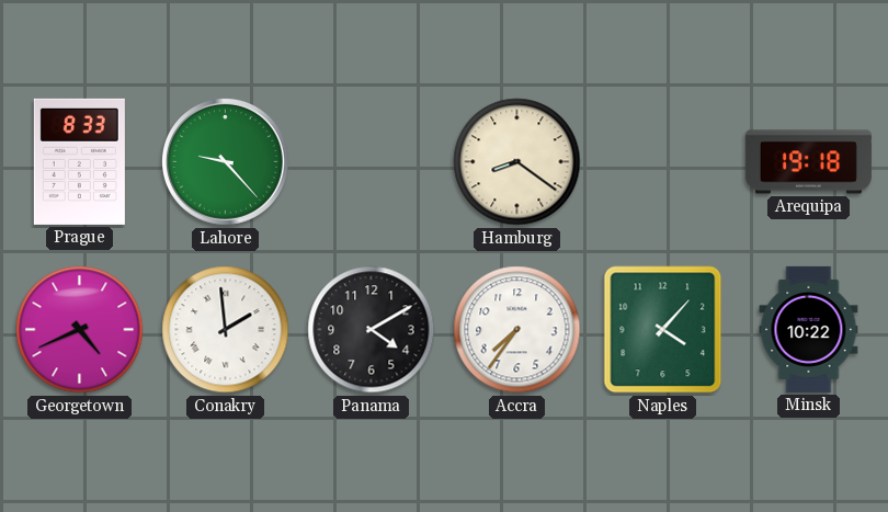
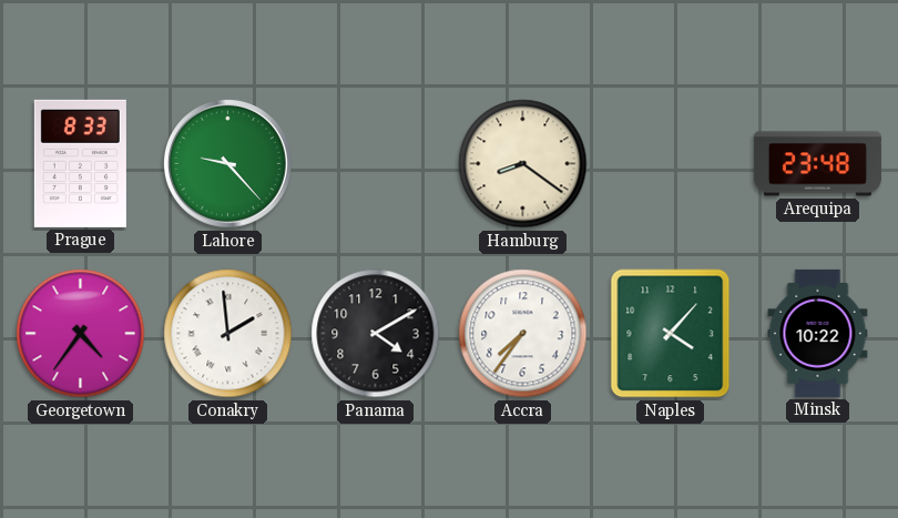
Arequipa: 19:18 -> 23:48
Georgetown: 4:41 -> 4:36
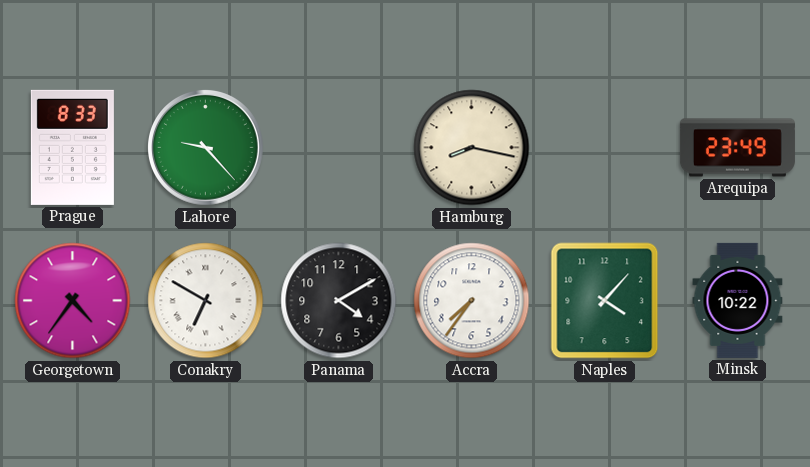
Hamburg: 8:21 -> 8:17
Arequipa: 23:48 -> 23:49
Conakry: 1:59 -> 6:50
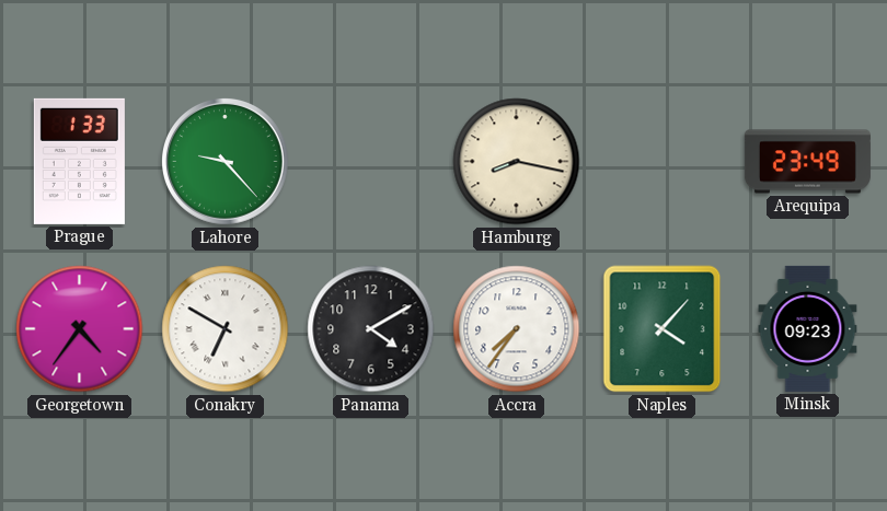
Prague: 8:33 -> 1:33
Minsk: 10:22 -> 09:23
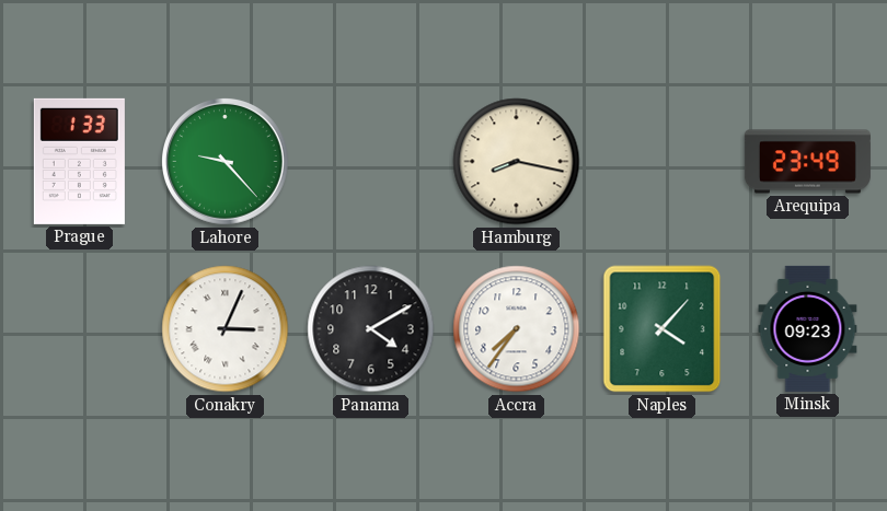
Georgetown: 4:36 -> none
Conakry: 6:50 -> 3:04
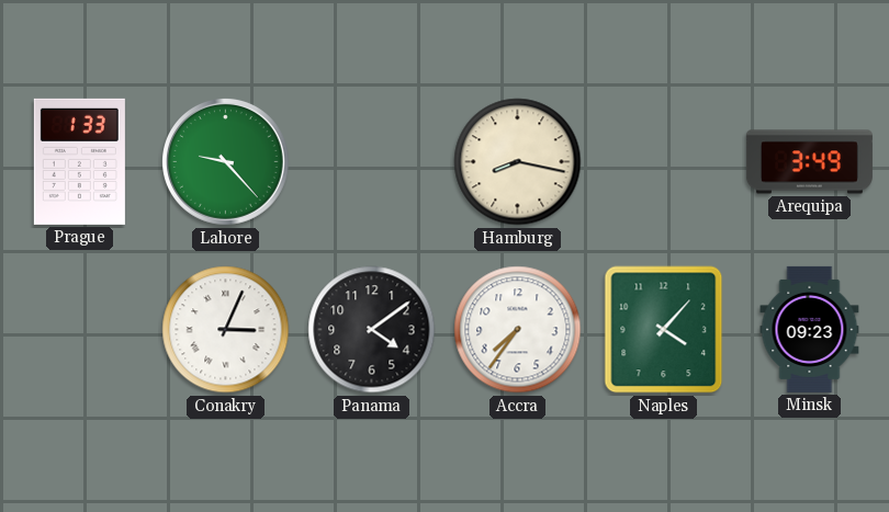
Arequipa: 23:49 -> 3:49
Panama: 4:10 -> 4:09
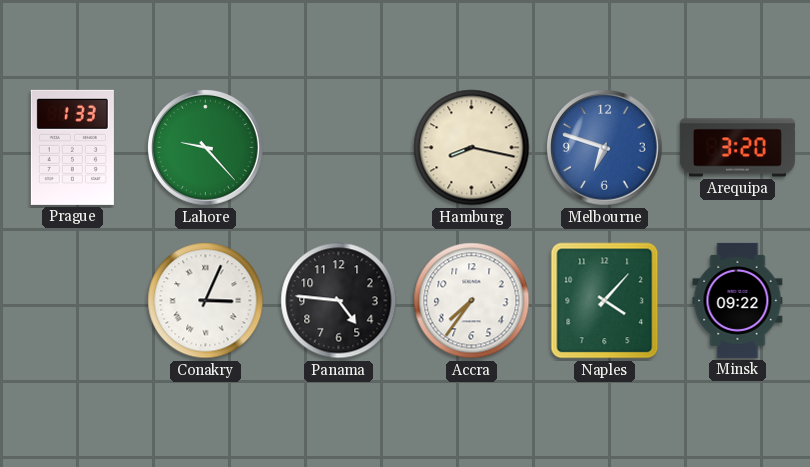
Melbourne: none -> 6:48
Arequipa: 3:49 -> 3:20
Panama: 4:09 -> 4:46
Minsk: 09:23 -> 09:22
